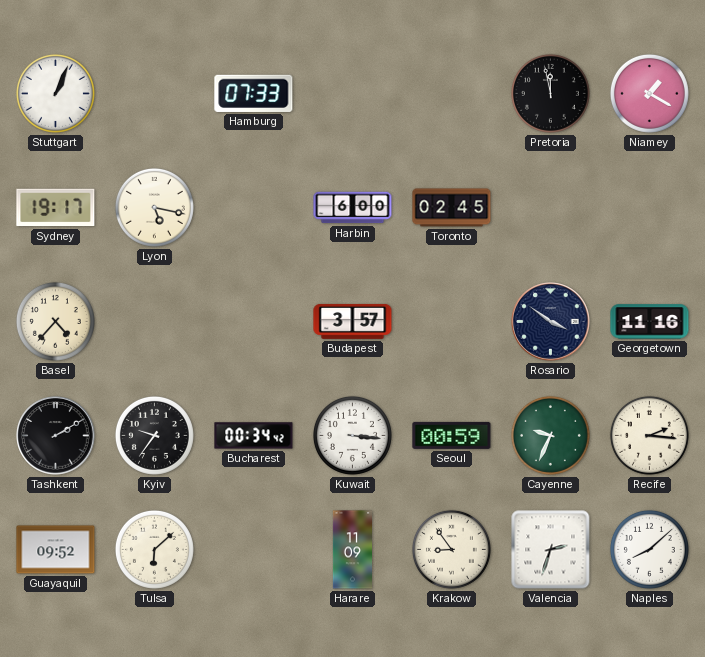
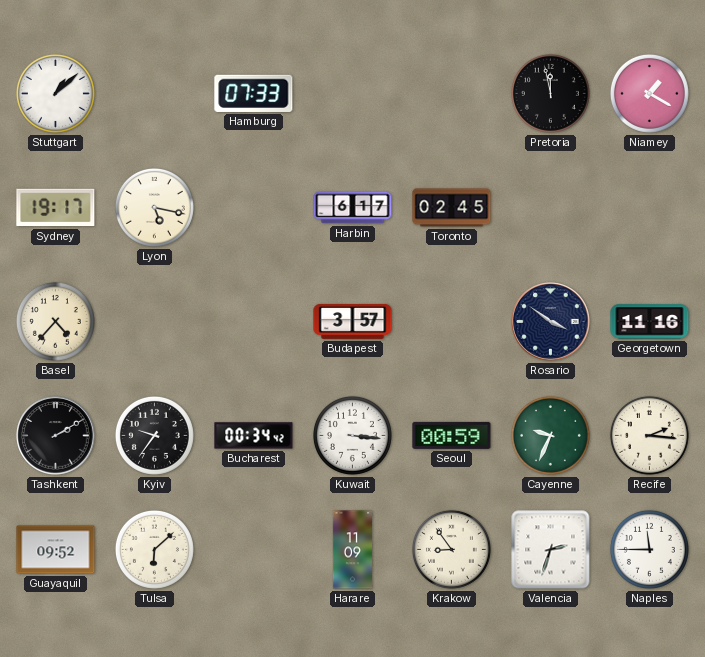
Stuttgart: 1:04 -> 1:08
Harbin: 6:00 -> 6:17
Naples: 8:08 -> 11:45
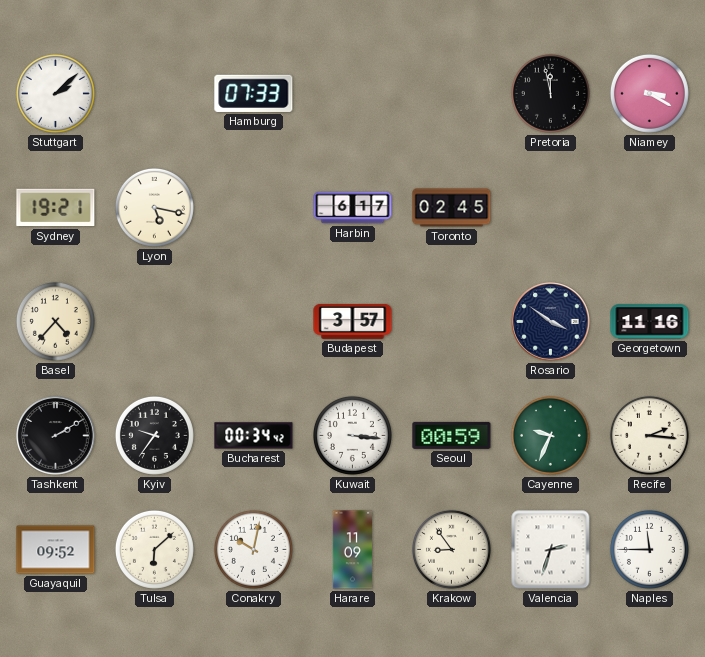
Stuttgart: 1:08 -> 2:08
Niamey: 1:20 -> 3:20
Sydney: 19:17 -> 19:21
Conakry: none -> 10:02
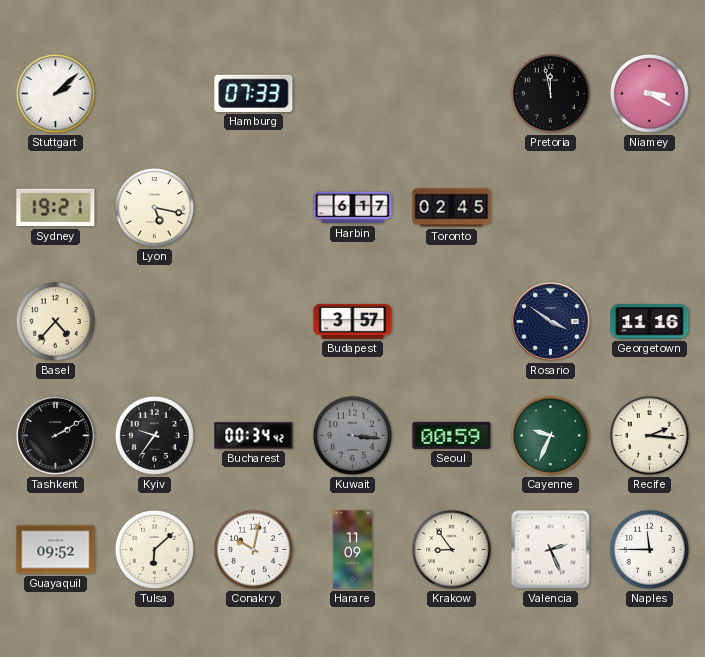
Kuwait dial: white -> grey
Valencia: 2:33 -> 2:26
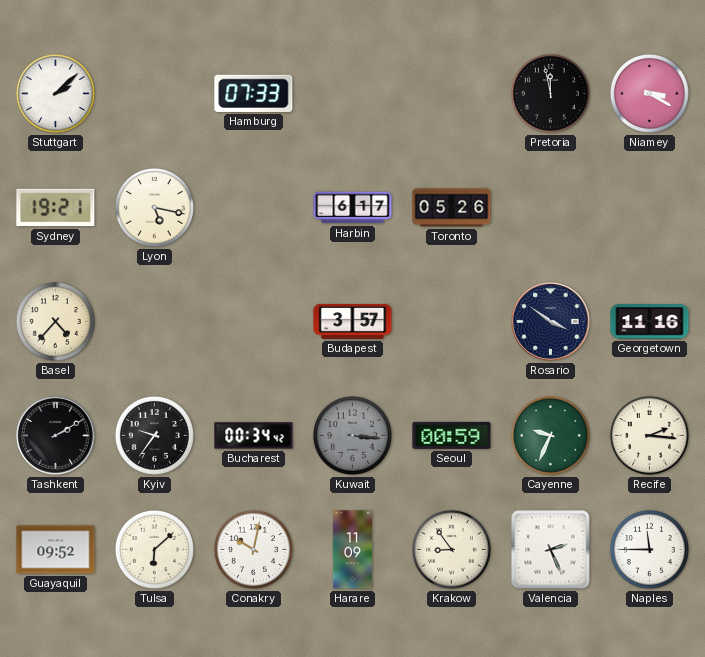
Toronto: 02:45 -> 05:26
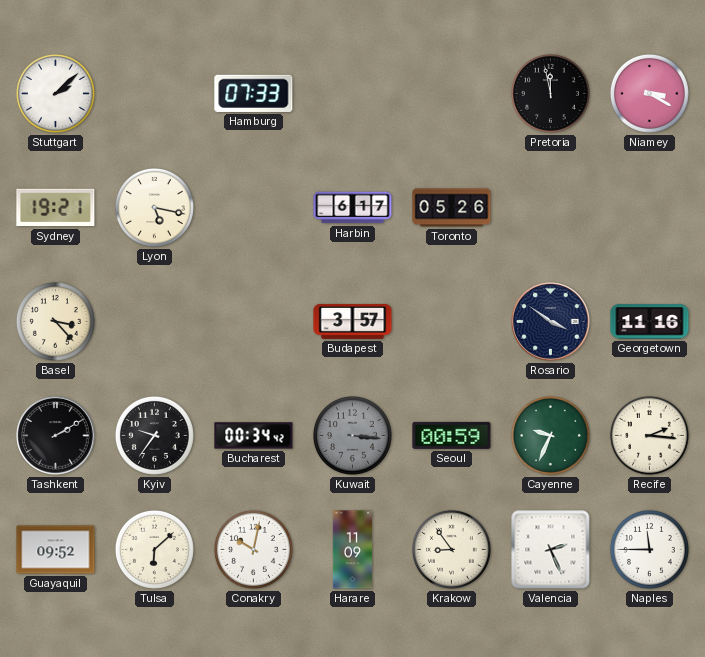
Basel: 4:37 -> 3:23
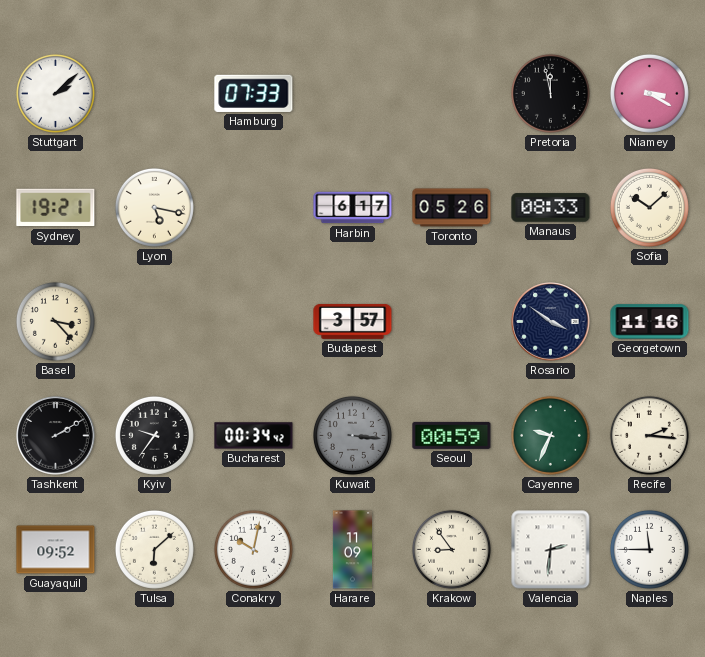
Manaus: none -> 08:33
Sofia: none -> 10:08
Valencia: 2:26 -> 2:31
